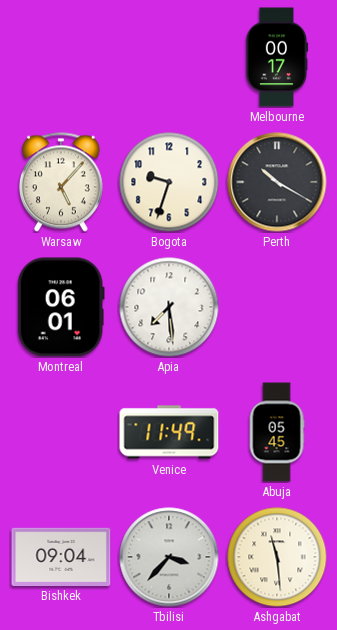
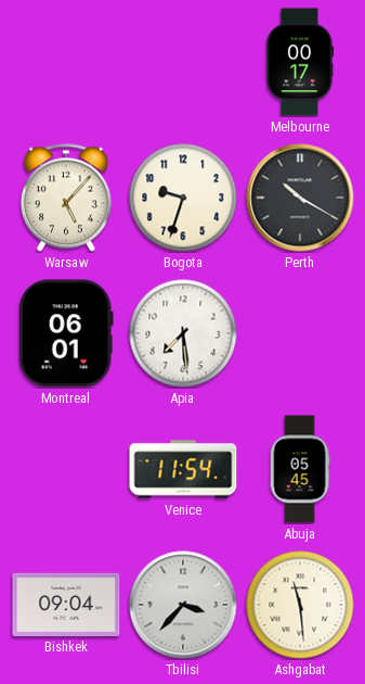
Venice: 11:49 -> 11:54
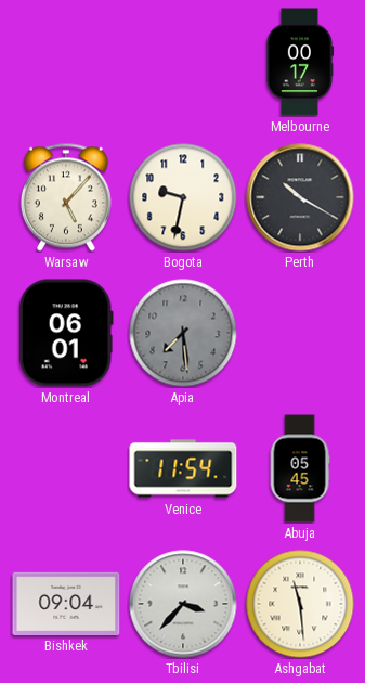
Bogota: 9:33 -> 9:32
Apia dial: white -> grey
